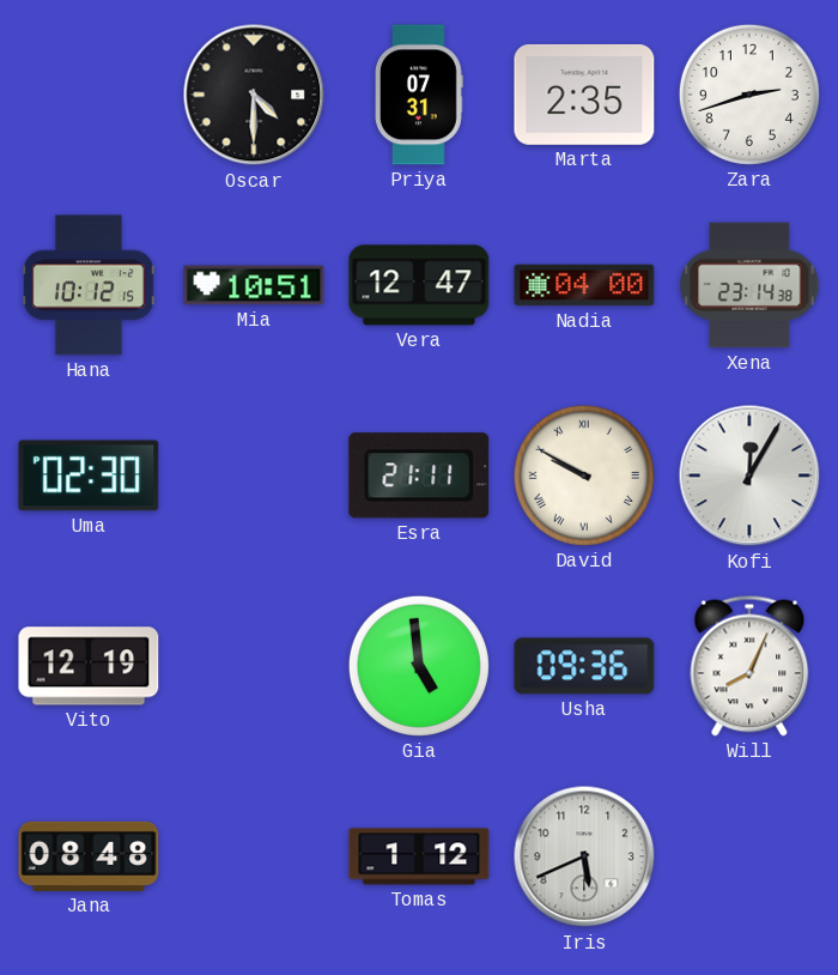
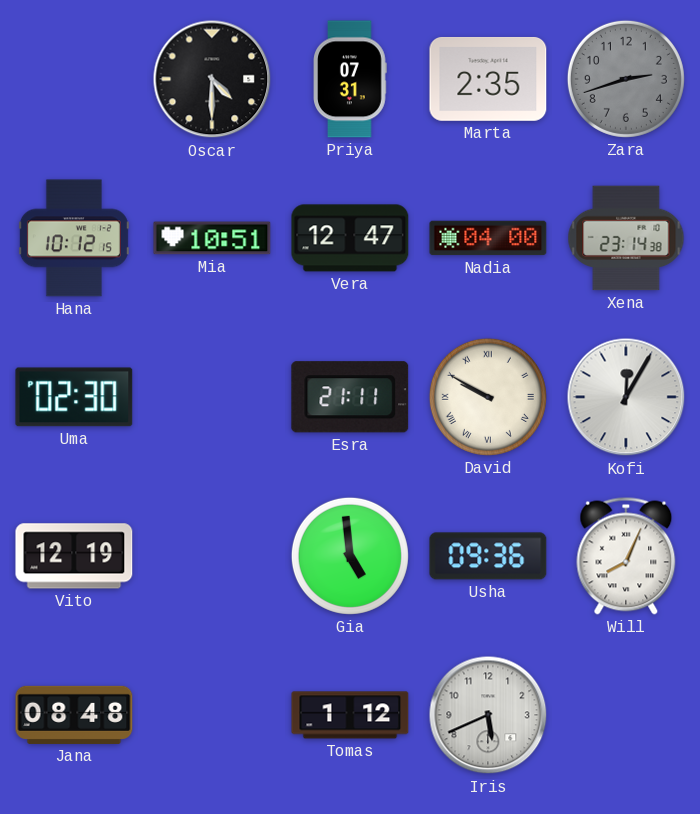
Zara dial: white -> grey
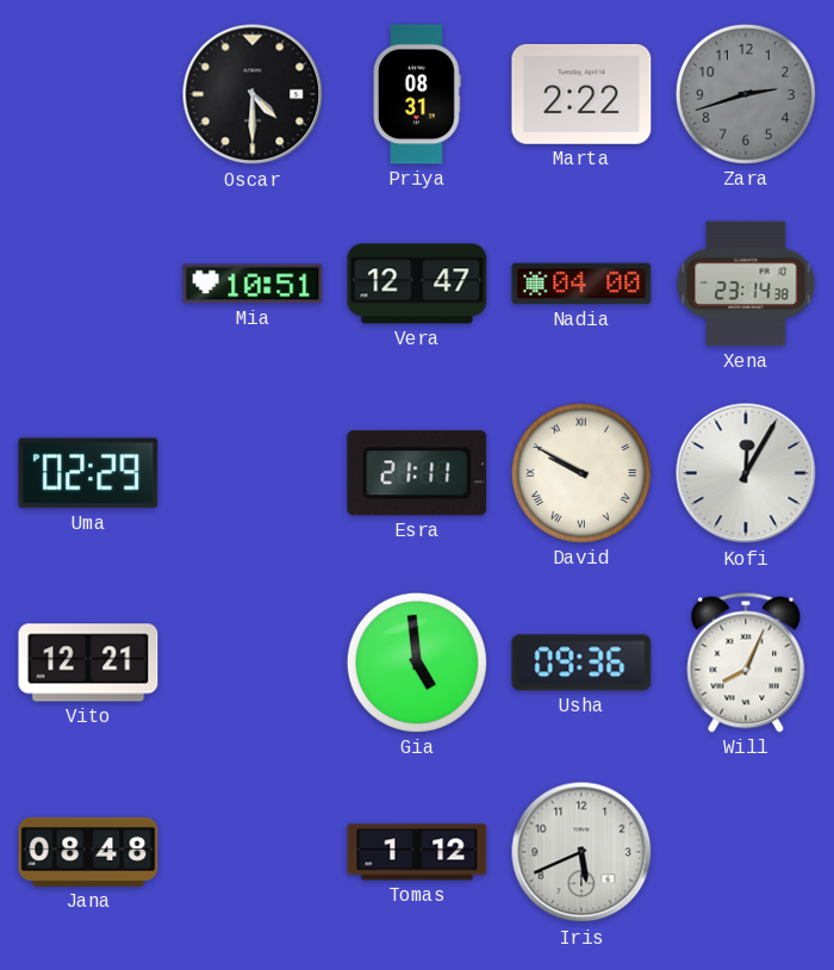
Priya: 07:31 -> 08:31
Marta: 2:35 -> 2:22
Hana: 10:12 -> none
Uma: 02:30 -> 02:29
Vito: 12:19 -> 12:21
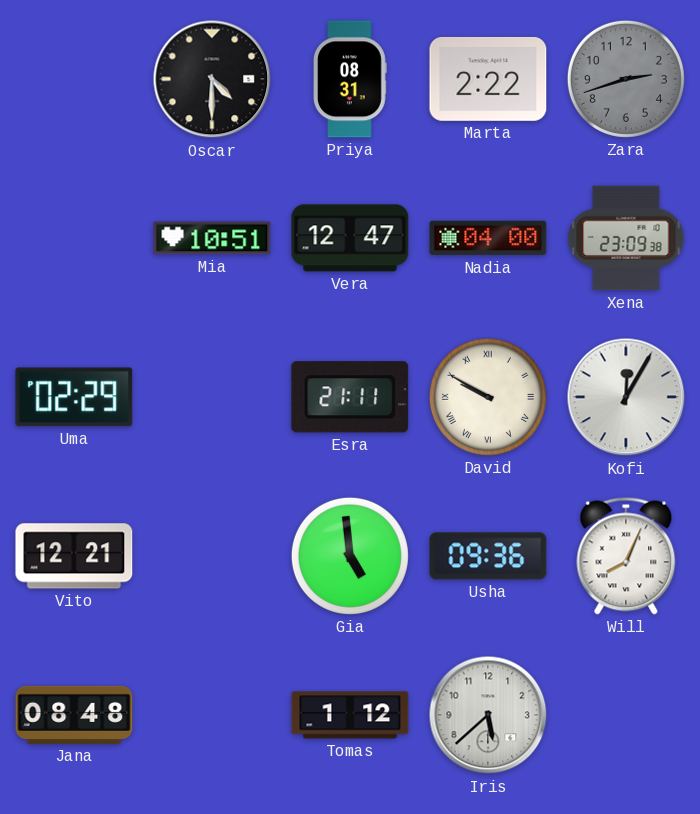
Xena: 23:14 -> 23:09
Iris: 5:41 -> 5:38
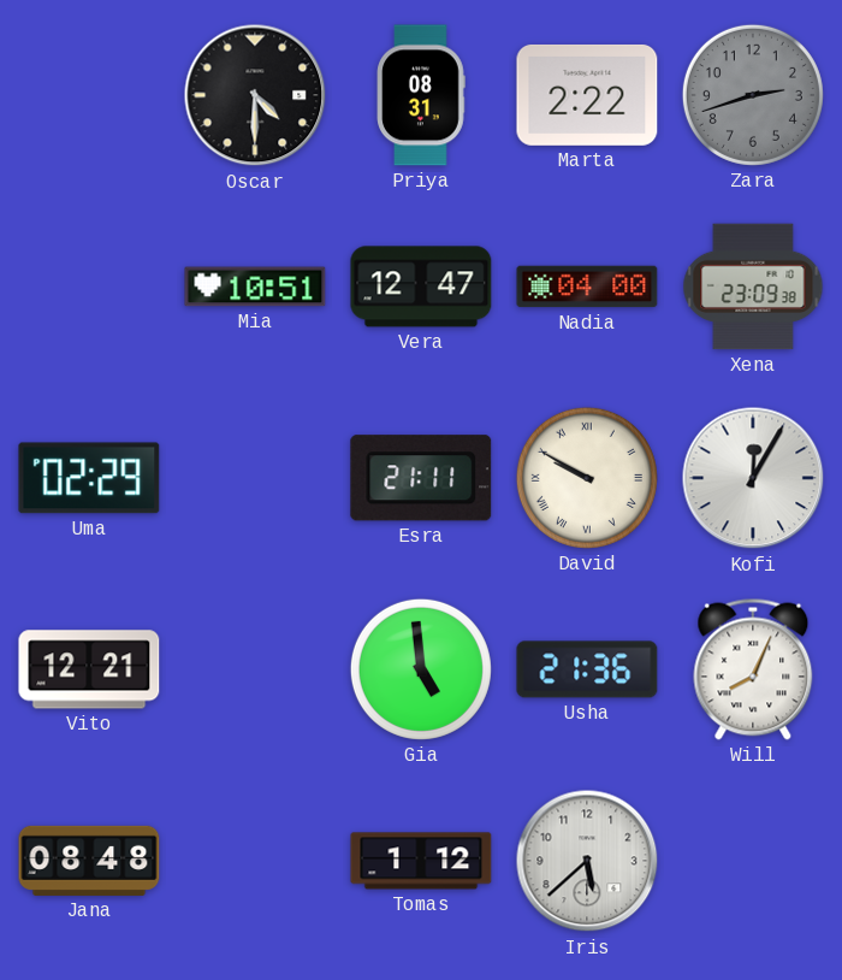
Usha: 09:36 -> 21:36
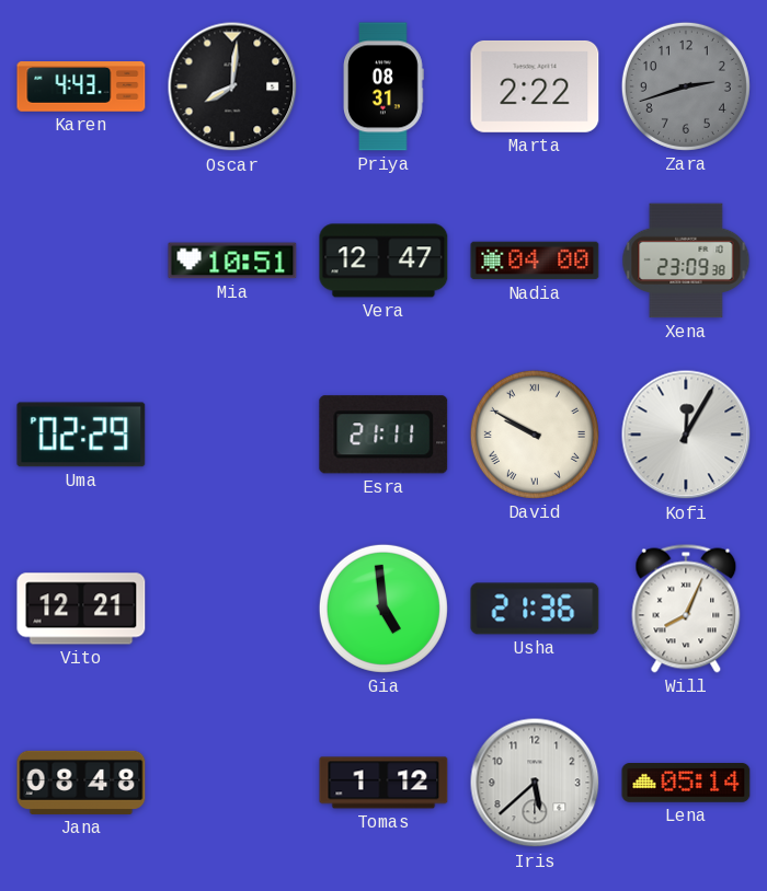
Karen: none -> 4:43
Oscar: 4:30 -> 8:01
Lena: none -> 05:14
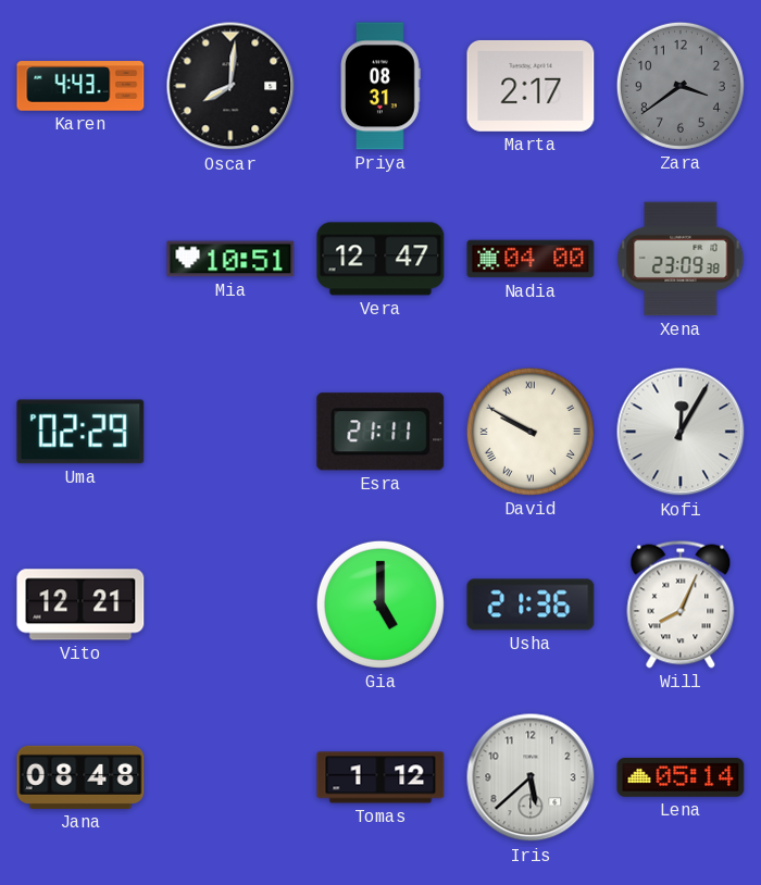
Marta: 2:22 -> 2:17
Zara: 2:42 -> 3:39
Gia: 4:59 -> 5:00
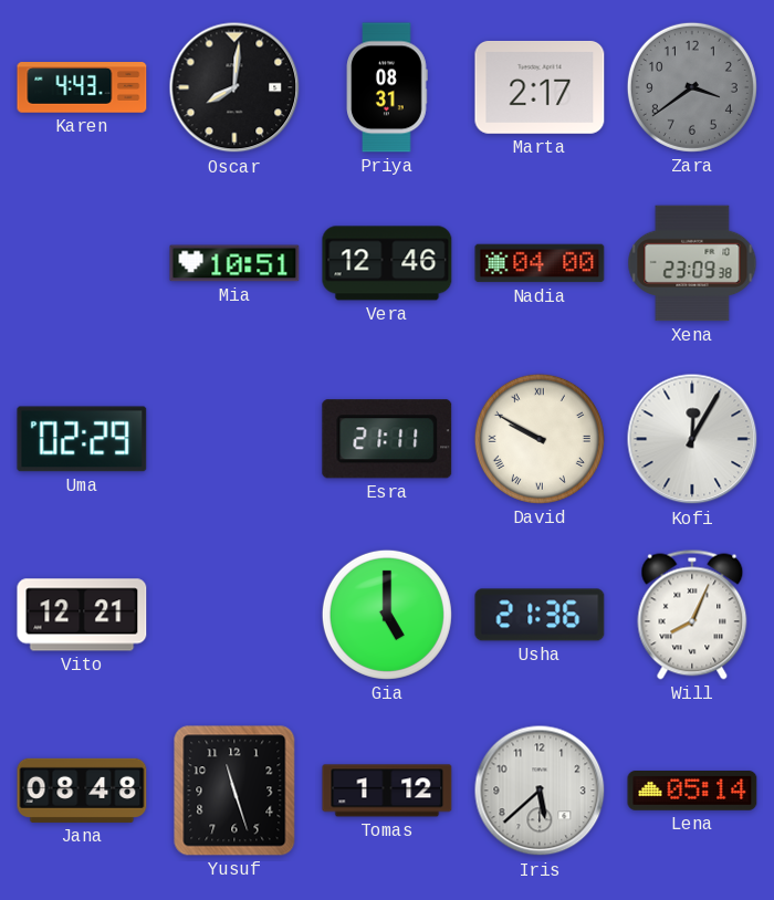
Vera: 12:47 -> 12:46
Yusuf: none -> 11:27
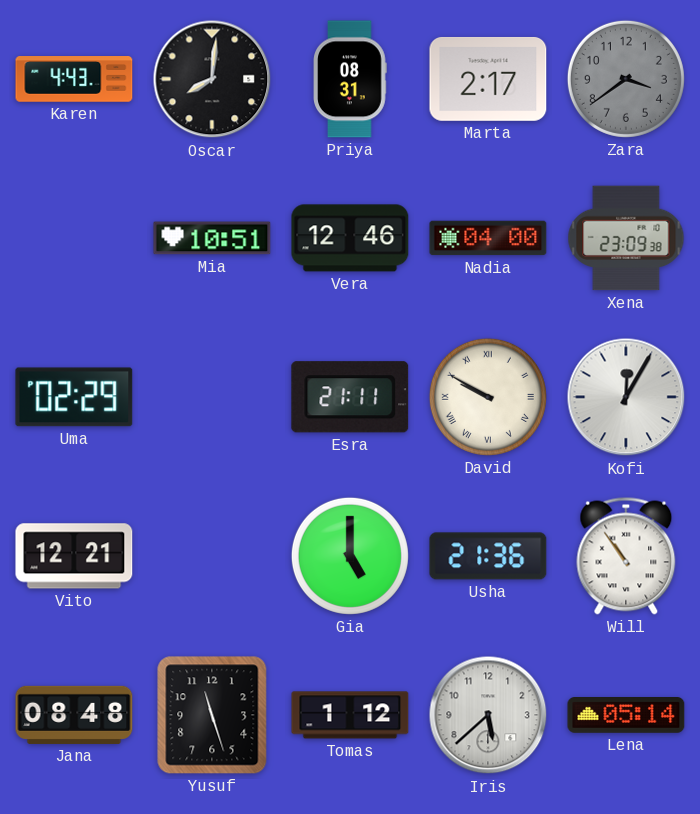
Will: 8:04 -> 10:54
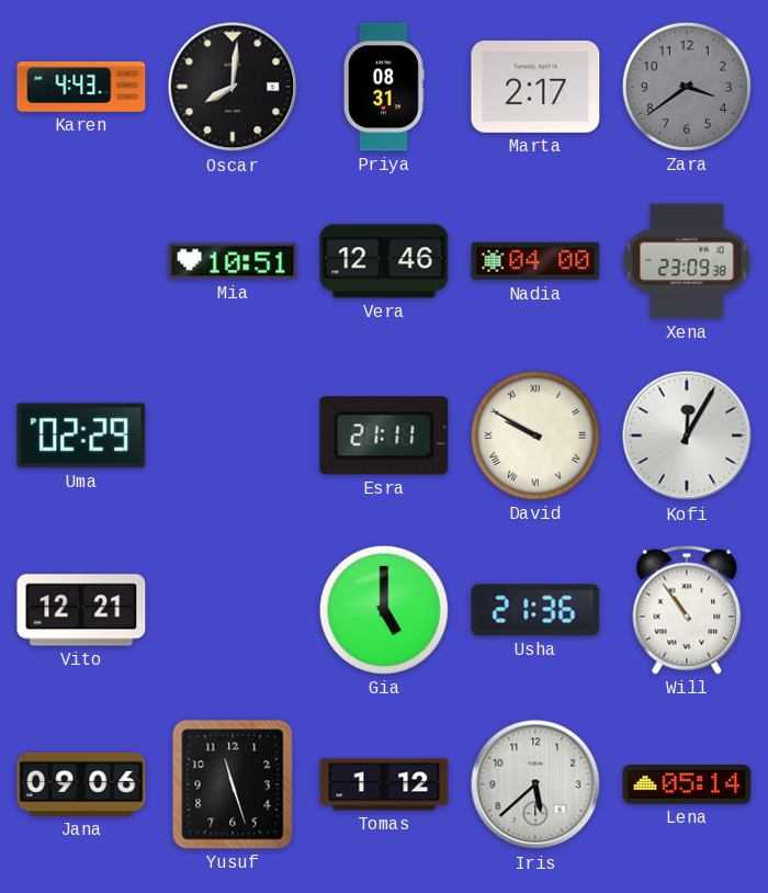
Jana: 08:48 -> 09:06
